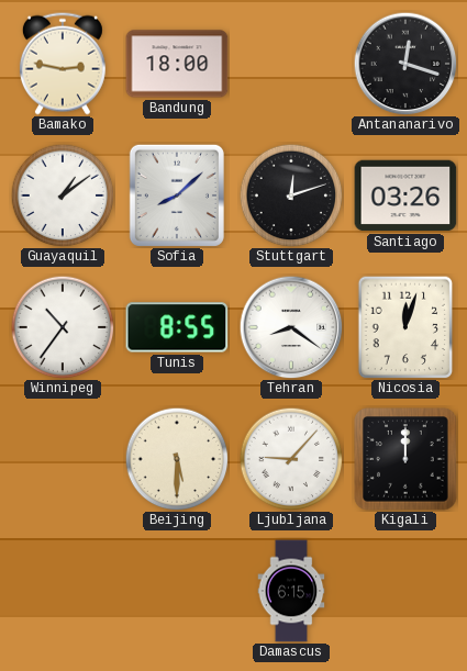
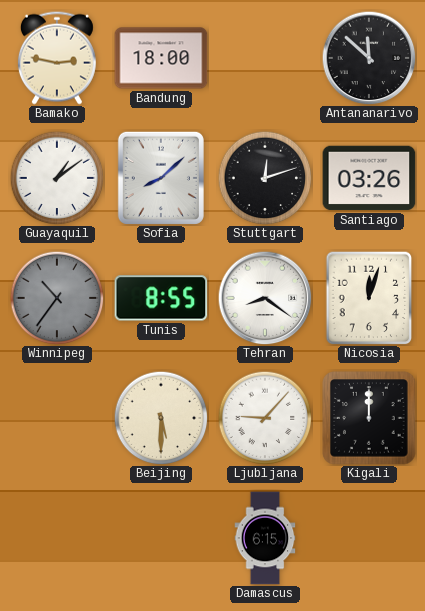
Antananarivo: 12:18 -> 11:52
Winnipeg dial: white -> grey
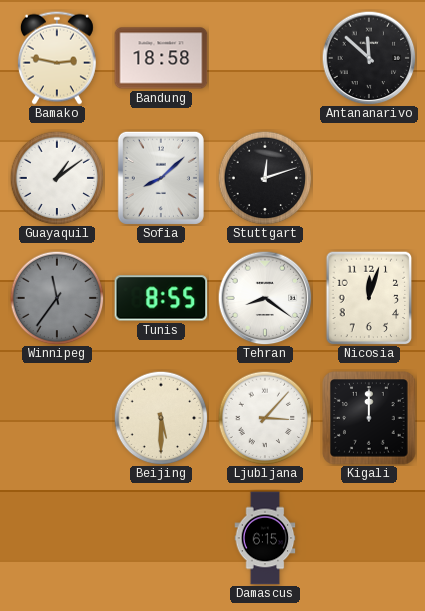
Bandung: 18:00 -> 18:58
Santiago: 03:26 -> none
Winnipeg: 10:36 -> 11:36
Ljubljana: 9:07 -> 3:07
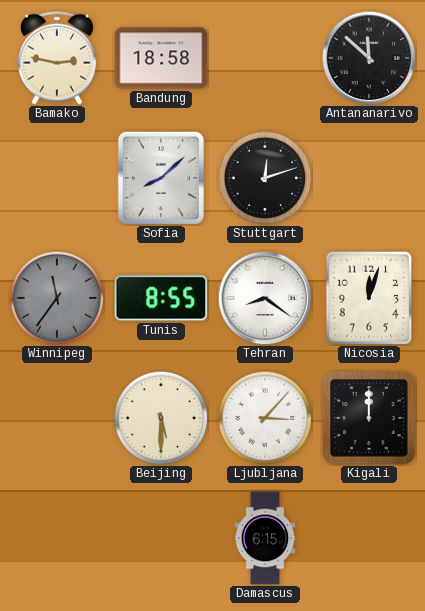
Guayaquil: 1:09 -> none
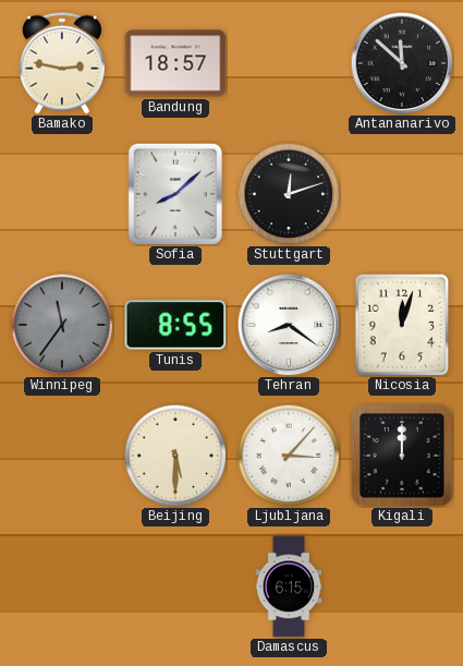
Bandung: 18:58 -> 18:57
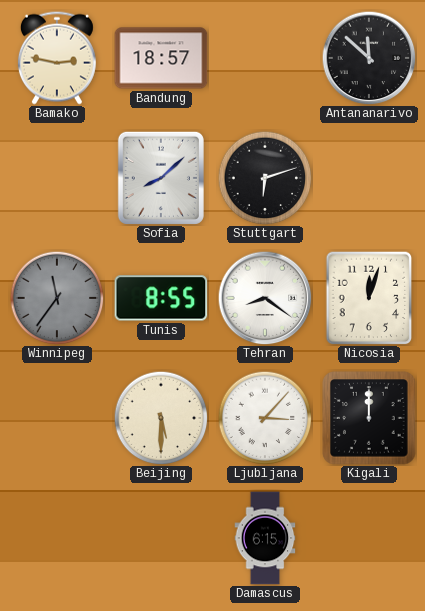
Stuttgart: 12:12 -> 6:12
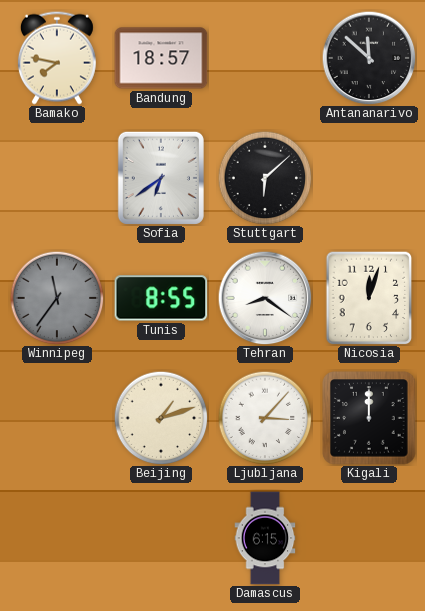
Bamako: 2:47 -> 7:47
Sofia: 8:08 -> 6:39
Stuttgart: 6:12 -> 6:08
Beijing: 5:30 -> 1:12
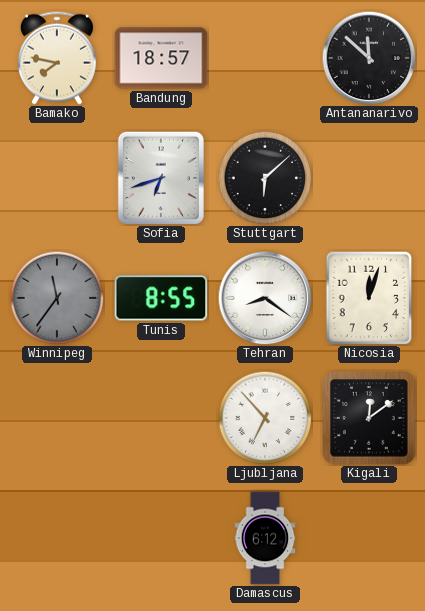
Sofia: 6:39 -> 6:42
Beijing: 1:12 -> none
Ljubljana: 3:07 -> 6:53
Kigali: 12:00 -> 12:09
Damascus: 6:15 -> 6:12
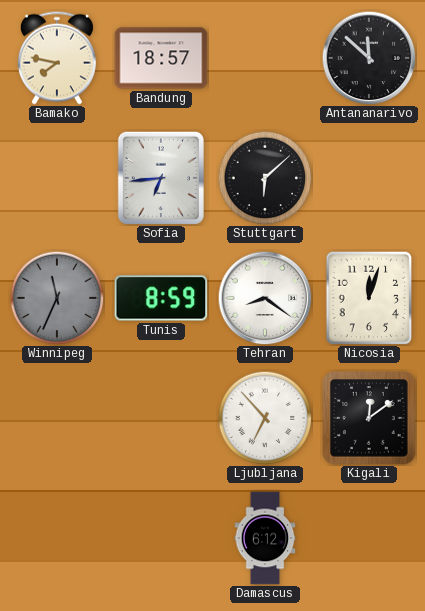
Sofia: 6:42 -> 6:44
Winnipeg: 11:36 -> 11:34
Tunis: 8:55 -> 8:59
